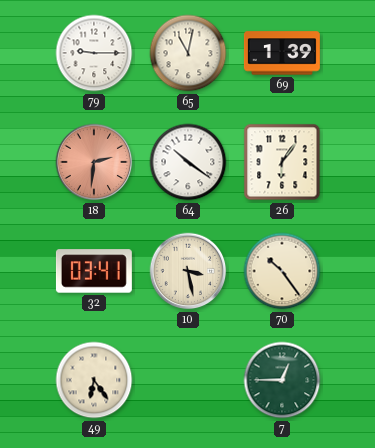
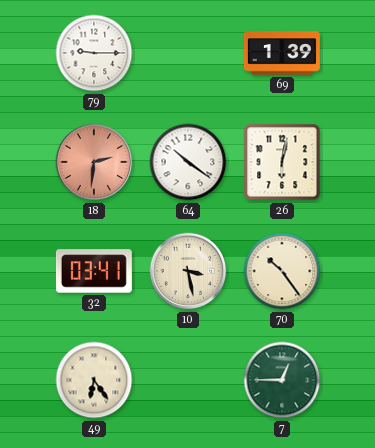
65: 11:02 -> none
26: 6:06 -> 6:02
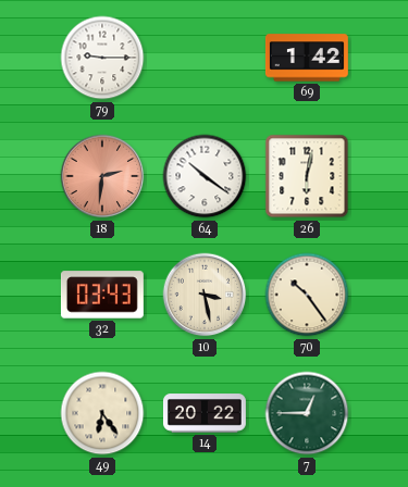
69: 1:39 -> 1:42
32: 03:41 -> 03:43
14: none -> 20:22
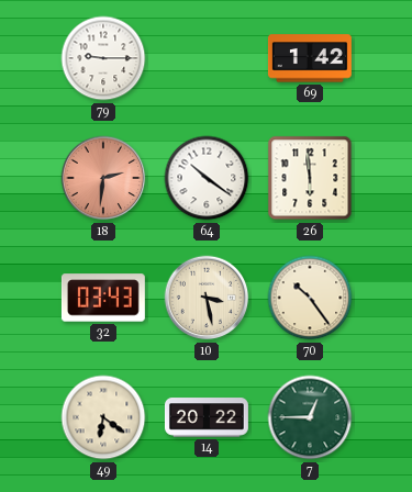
26: 6:02 -> 5:59
49: 6:24 -> 6:21
